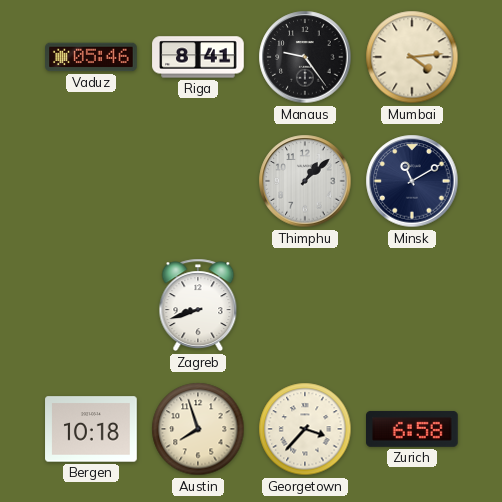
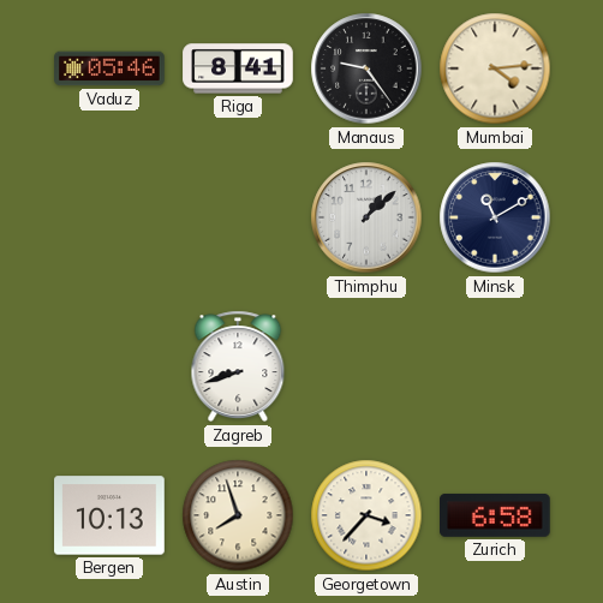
Bergen: 10:18 -> 10:13
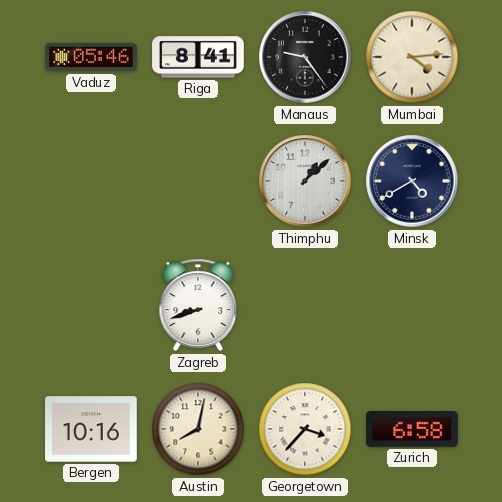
Minsk: 11:10 -> 4:40
Bergen: 10:13 -> 10:16
Austin: 7:57 -> 8:02
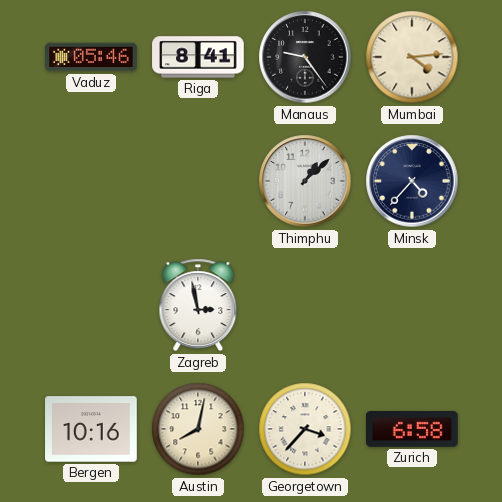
Minsk: 4:40 -> 4:37
Zagreb: 8:42 -> 2:58
